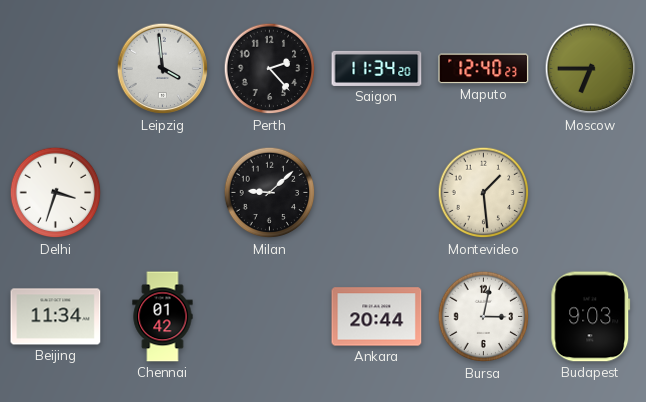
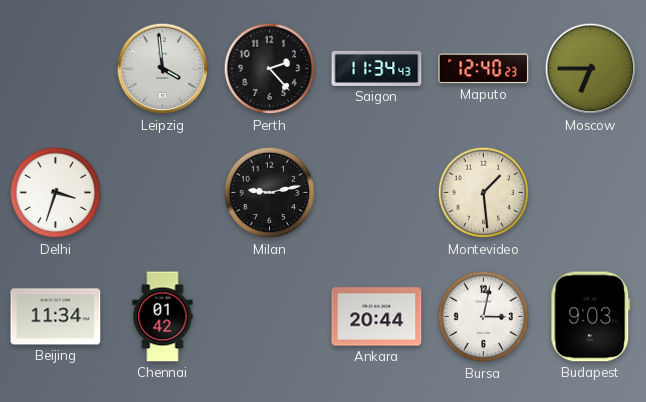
Saigon: 11:34:20 -> 11:34:43
Milan: 9:08 -> 9:13
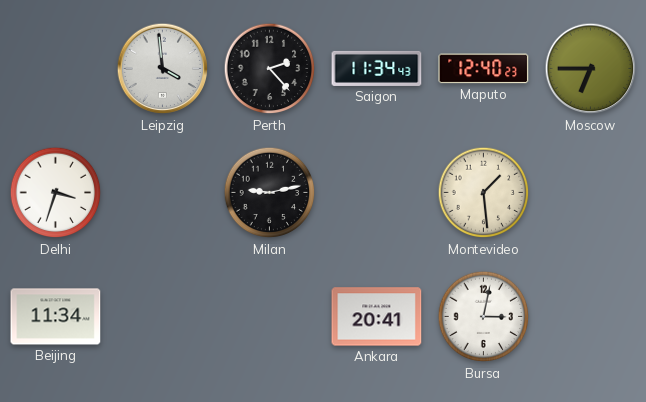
Chennai: 01:42 -> none
Ankara: 20:44 -> 20:41
Budapest: 9:03 -> none
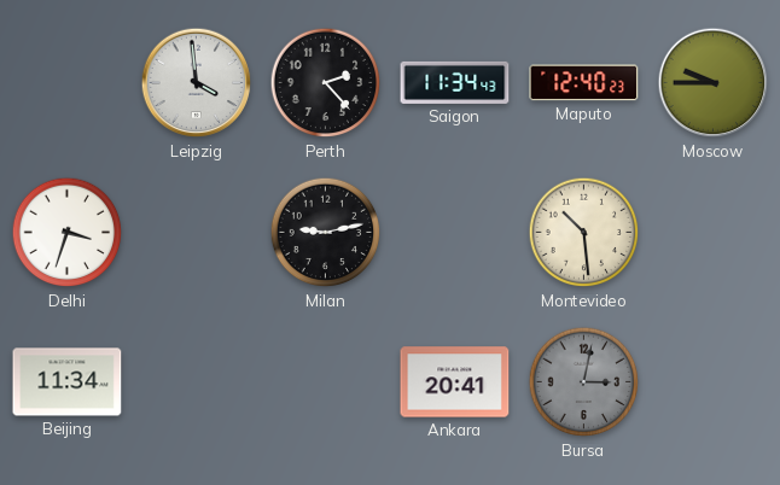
Moscow: 6:45 -> 9:45
Montevideo: 1:29 -> 10:29
Bursa dial: white -> grey
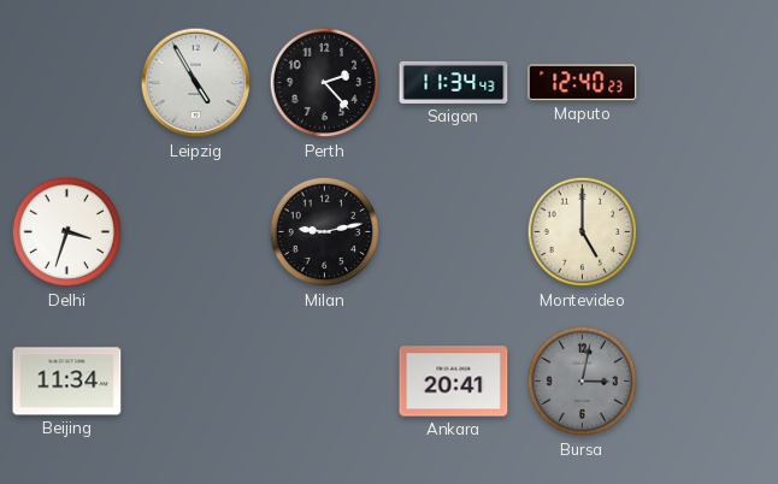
Leipzig: 3:59 -> 4:55
Moscow: 9:45 -> none
Montevideo: 10:29 -> 5:00
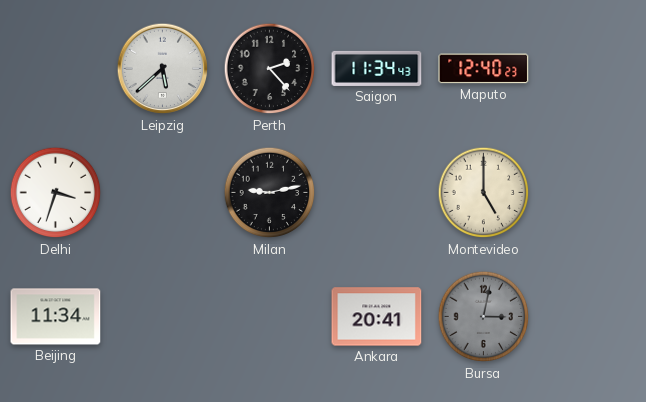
Leipzig: 4:55 -> 5:38
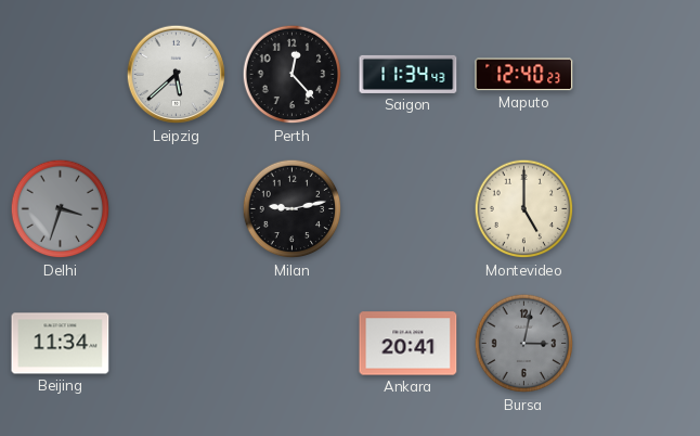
Perth: 2:23 -> 12:23
Delhi dial: white -> grey
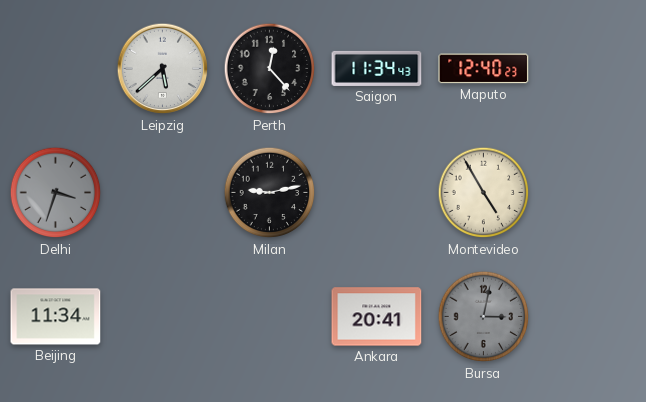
Montevideo: 5:00 -> 4:55
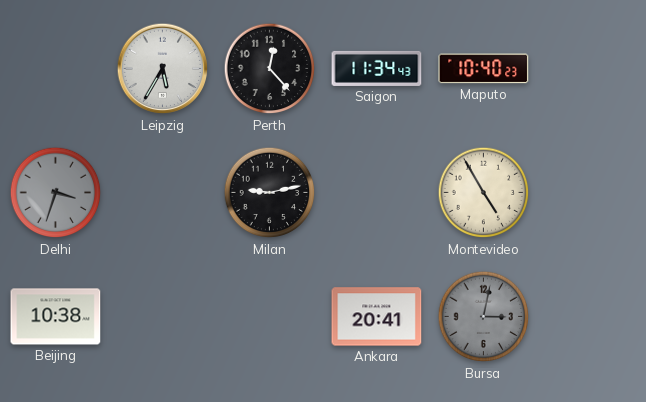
Leipzig: 5:38 -> 5:35
Maputo: 12:40 -> 10:40
Beijing: 11:34 -> 10:38
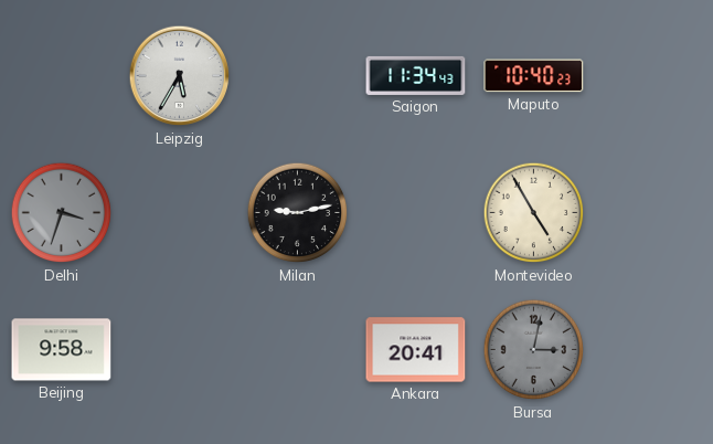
Perth: 12:23 -> none
Beijing: 10:38 -> 9:58
